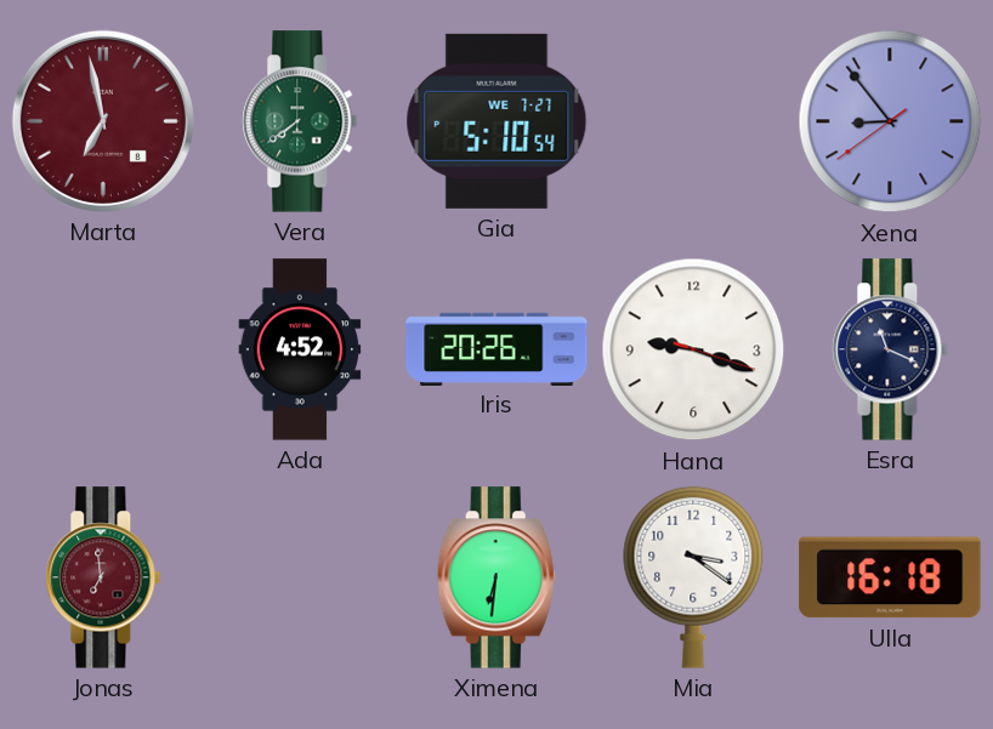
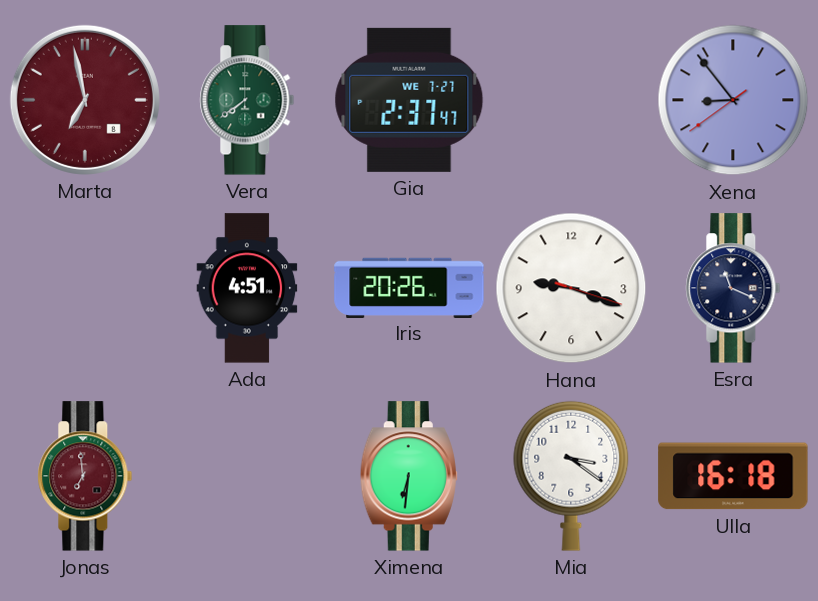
Gia: 5:10 -> 2:37
Ada: 4:52 -> 4:51
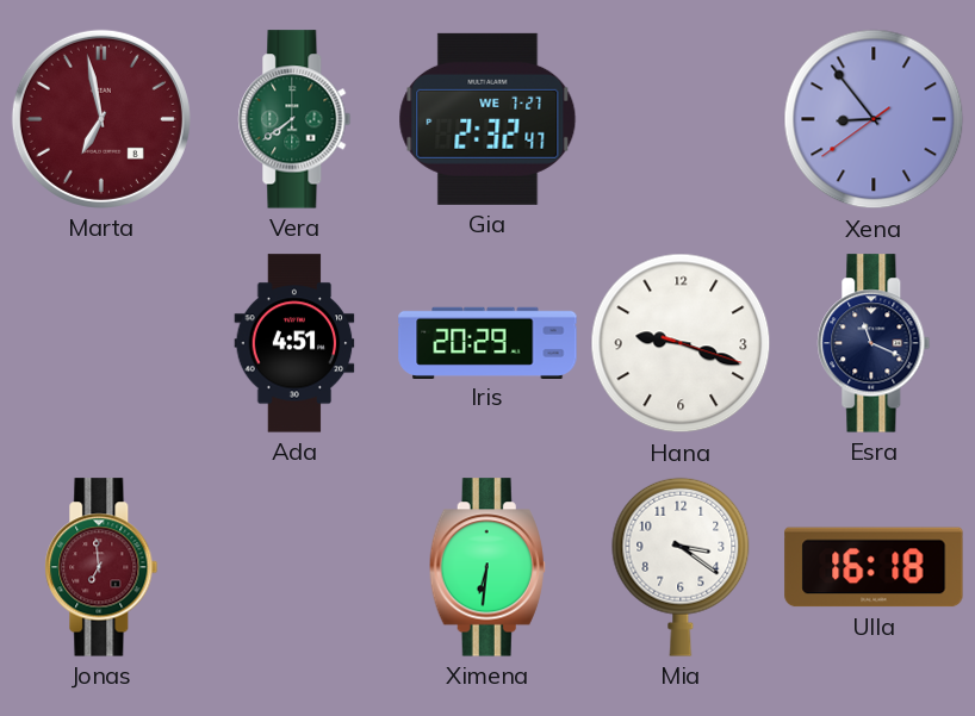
Gia: 2:37 -> 2:32
Iris: 20:26 -> 20:29
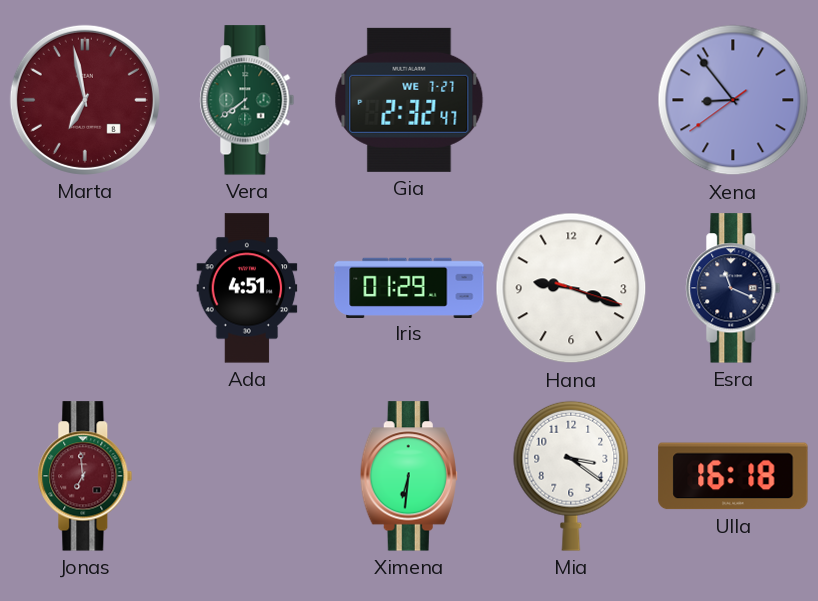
Iris: 20:29 -> 01:29
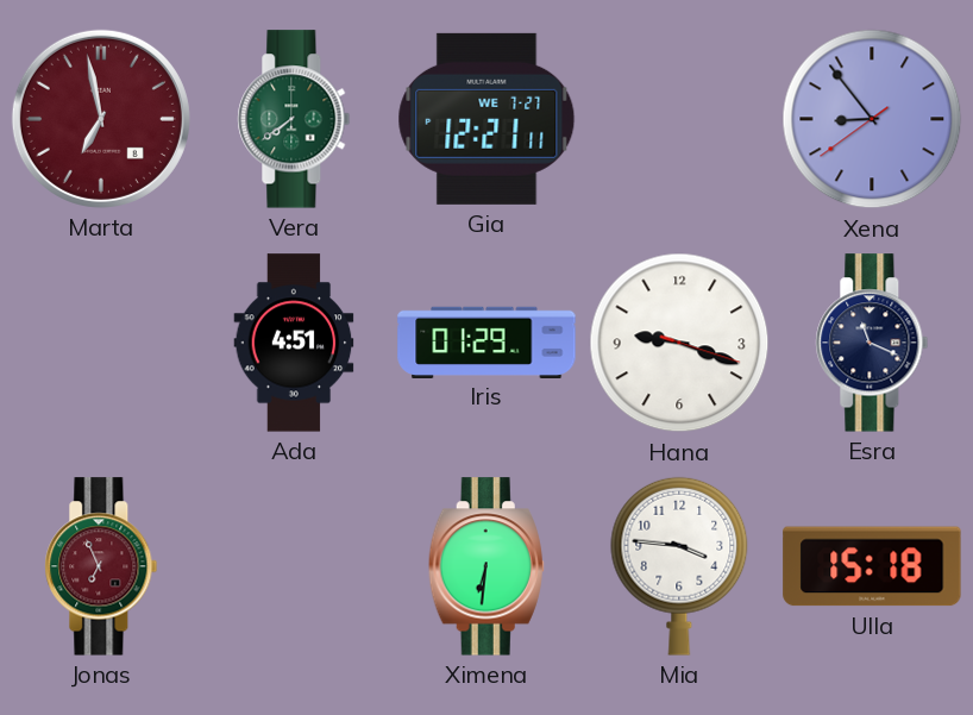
Gia: 2:32 -> 12:21
Jonas: 6:59 -> 6:56
Mia: 3:21 -> 3:46
Ulla: 16:18 -> 15:18
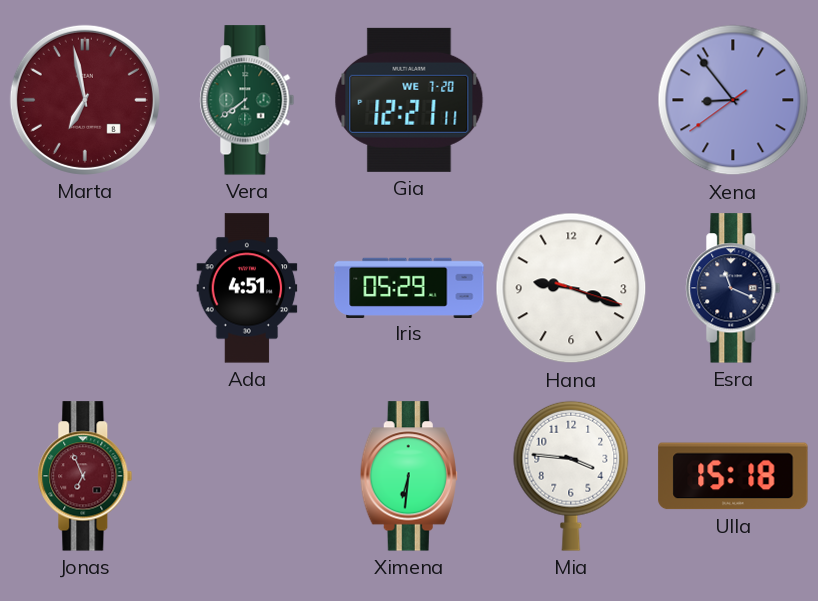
Gia date: WE 7-27 -> WE 7-20
Iris: 01:29 -> 05:29
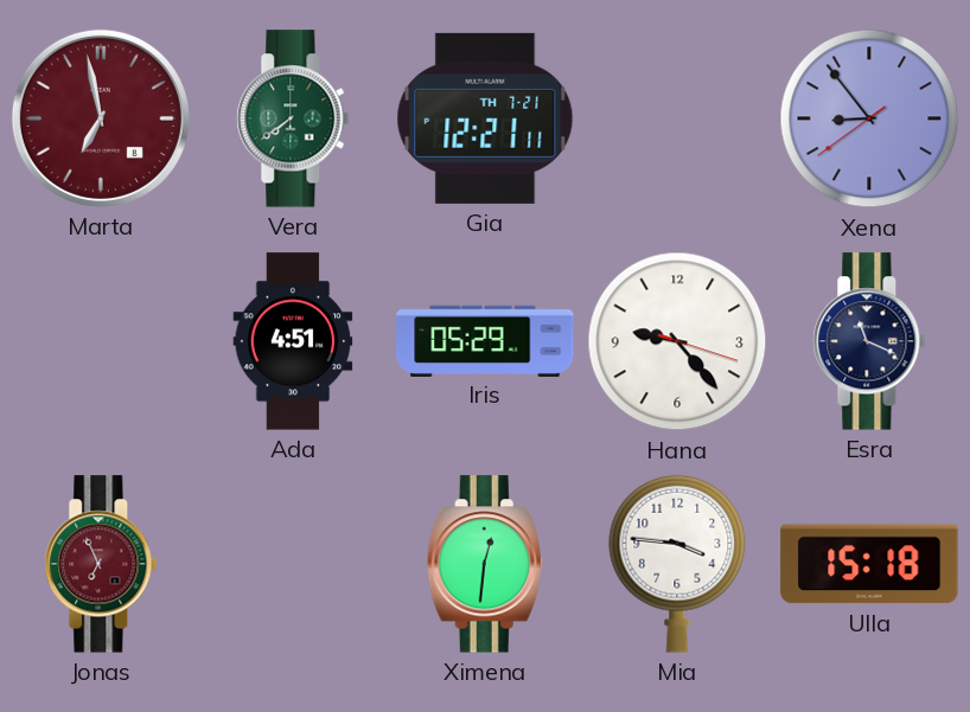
Gia date: WE 7-20 -> TH 7-21
Hana: 9:18 -> 9:23
Ximena: 6:31 -> 12:31
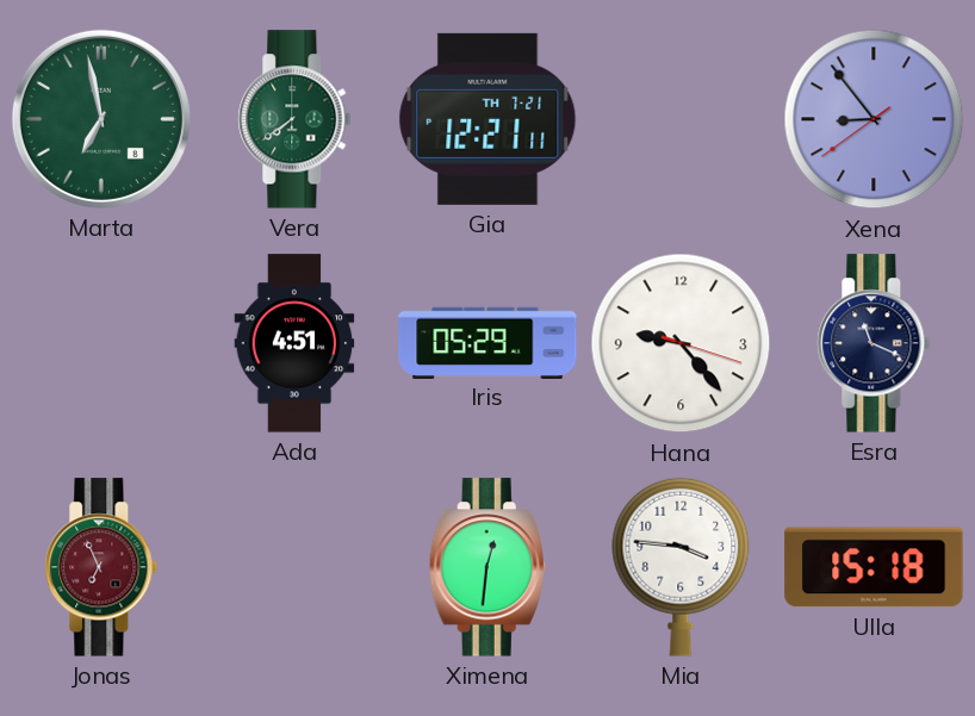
Marta dial: burgundy -> green
